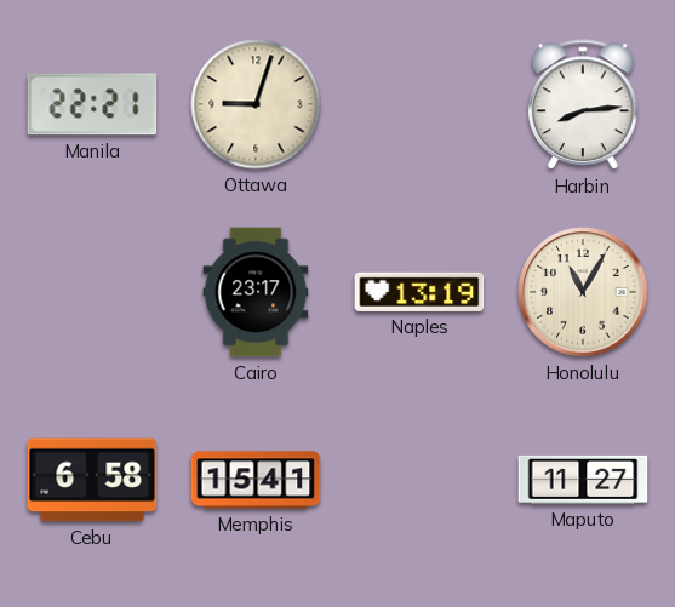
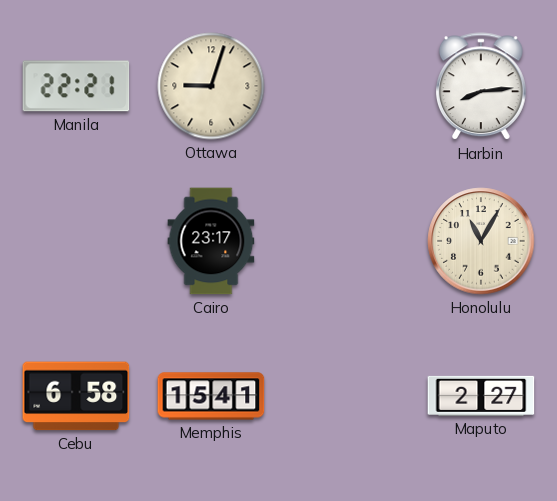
Naples: 13:19 -> none
Maputo: 11:27 -> 2:27
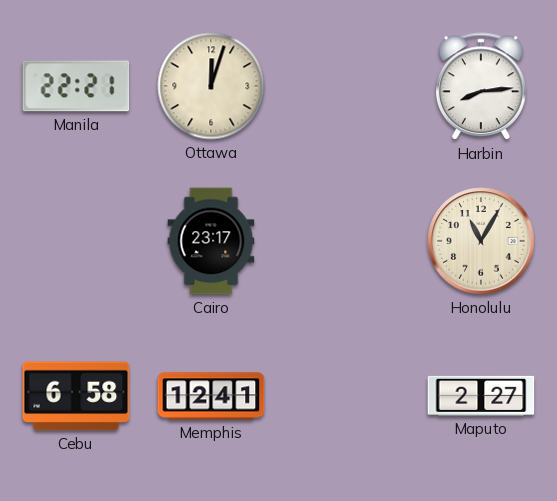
Ottawa: 9:03 -> 12:03
Memphis: 15:41 -> 12:41
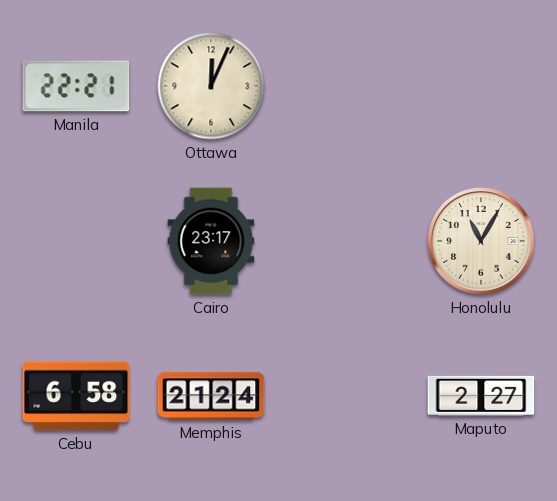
Ottawa: 12:03 -> 12:04
Harbin: 8:14 -> none
Memphis: 12:41 -> 21:24
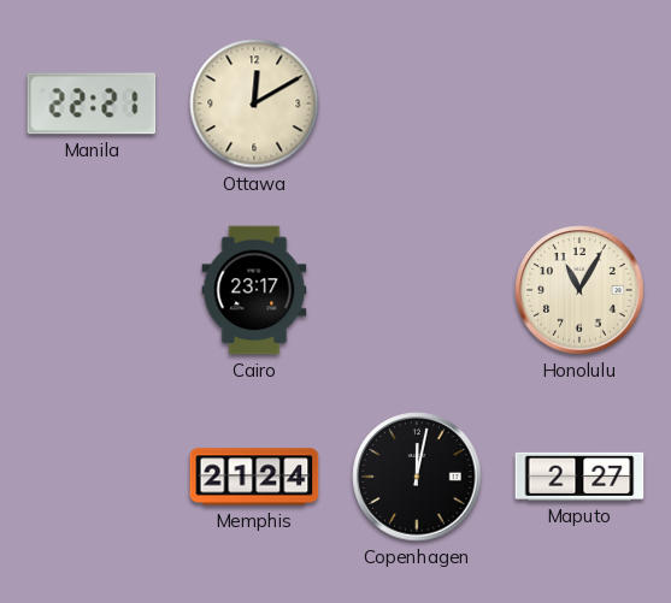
Ottawa: 12:04 -> 12:10
Cebu: 6:58 -> none
Copenhagen: none -> 12:02
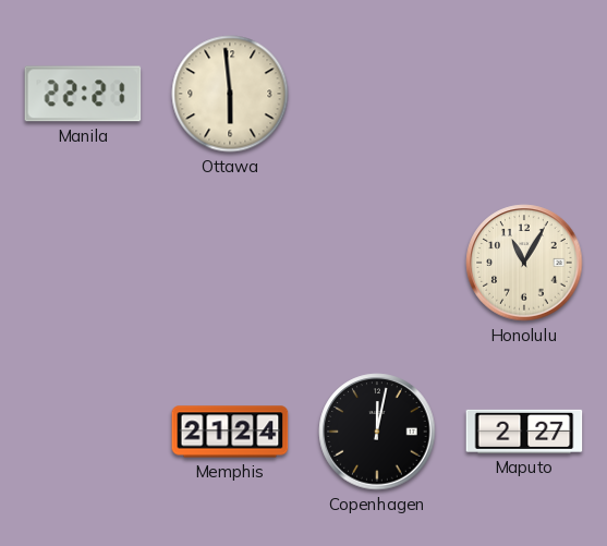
Ottawa: 12:10 -> 5:59
Cairo: 23:17 -> none
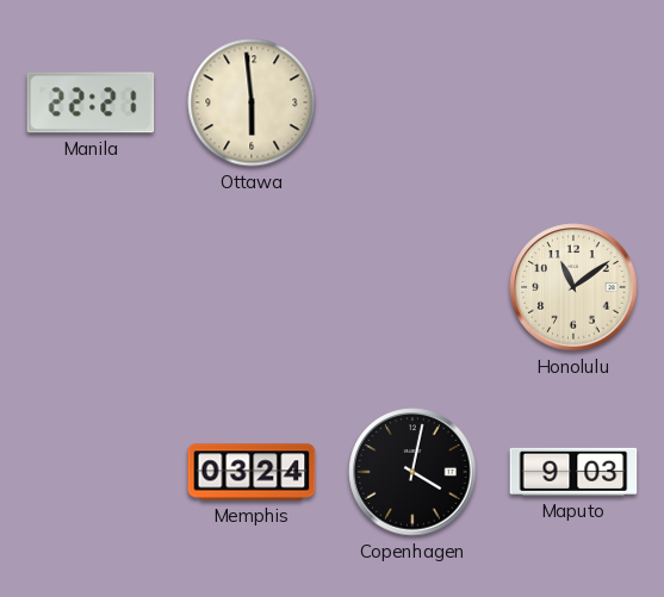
Honolulu: 11:05 -> 11:09
Memphis: 21:24 -> 03:24
Copenhagen: 12:02 -> 4:02
Maputo: 2:27 -> 9:03
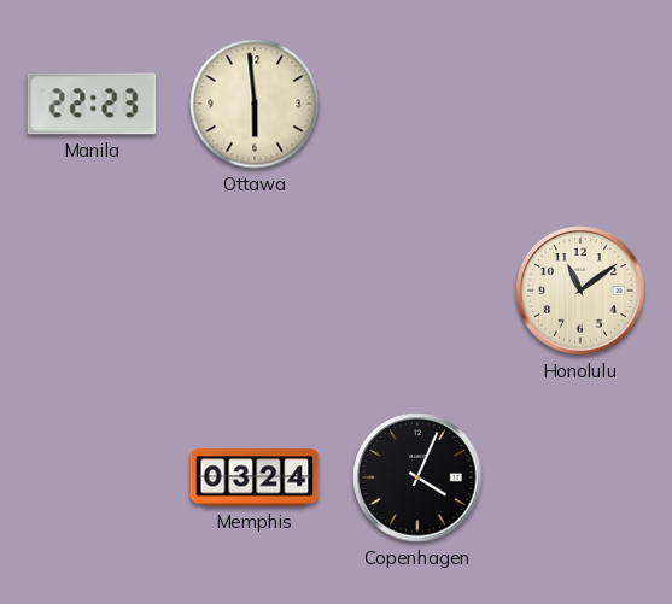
Manila: 22:21 -> 22:23
Copenhagen: 4:02 -> 4:04
Maputo: 9:03 -> none
